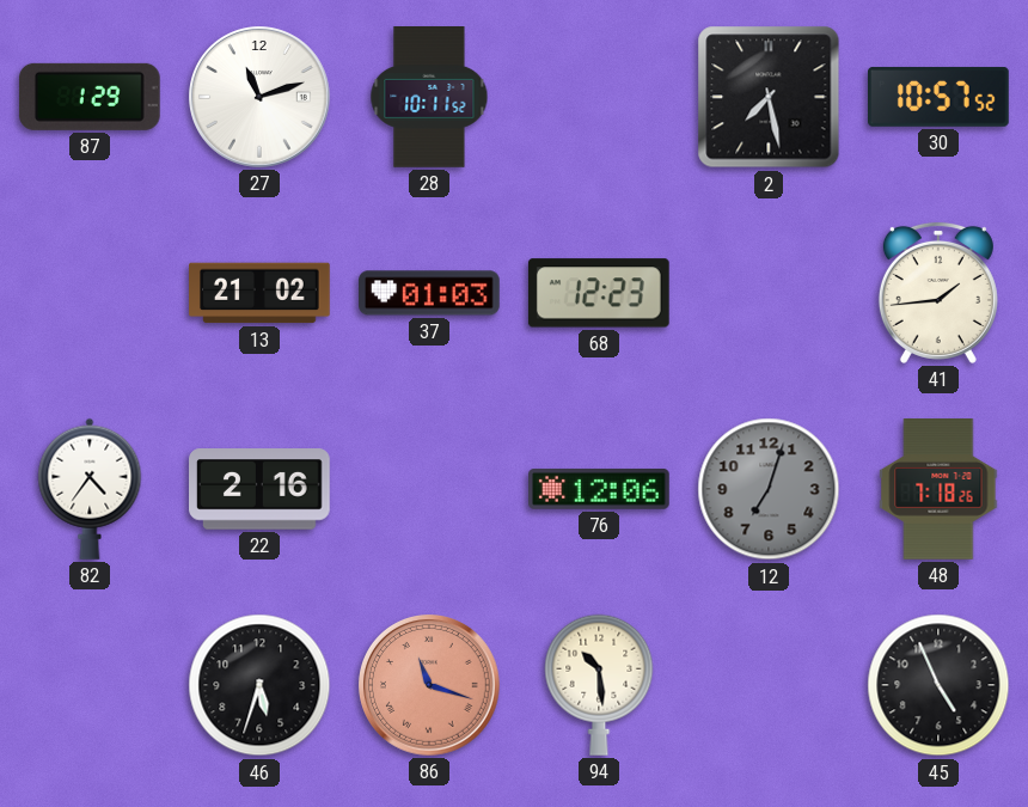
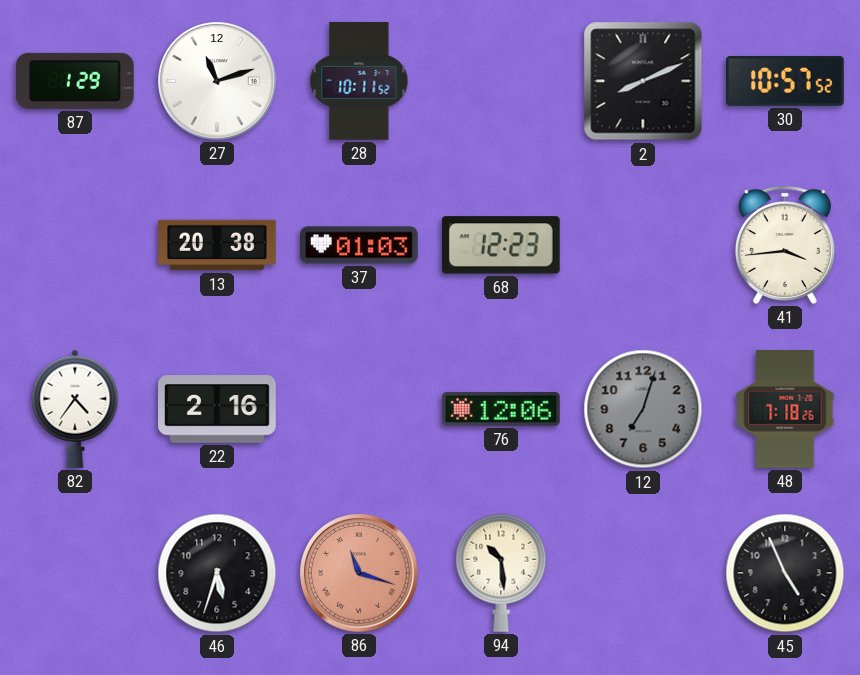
2: 7:28 -> 8:11
13: 21:02 -> 20:38
41: 1:44 -> 3:44
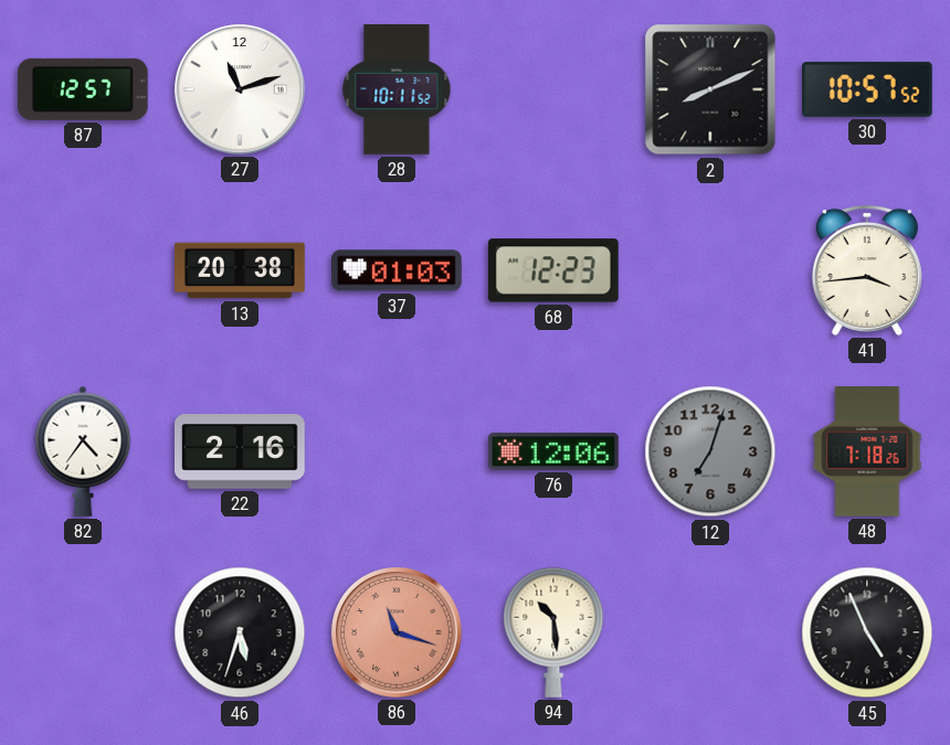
87: 1:29 -> 12:57
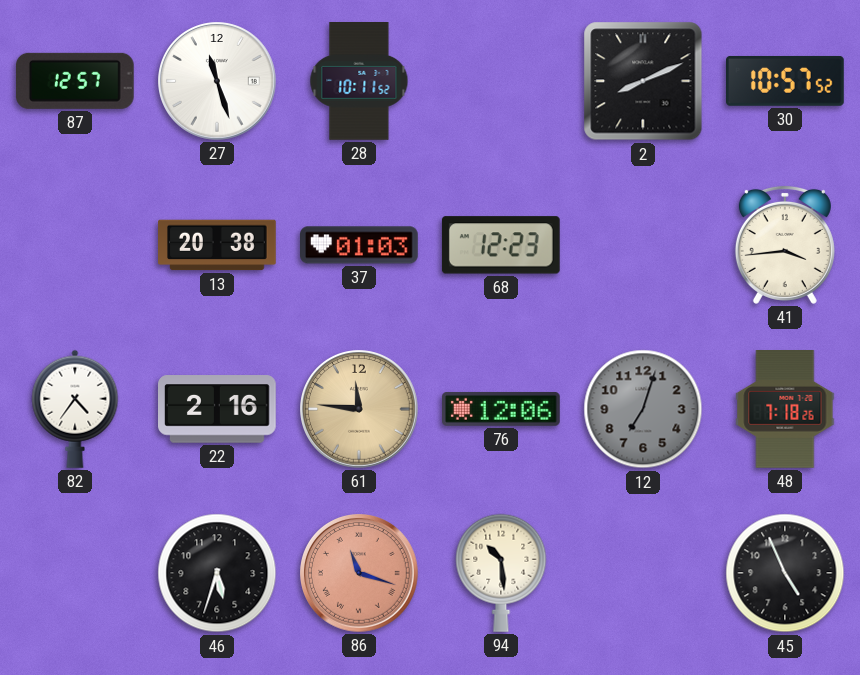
27: 11:12 -> 11:27
61: none -> 11:46
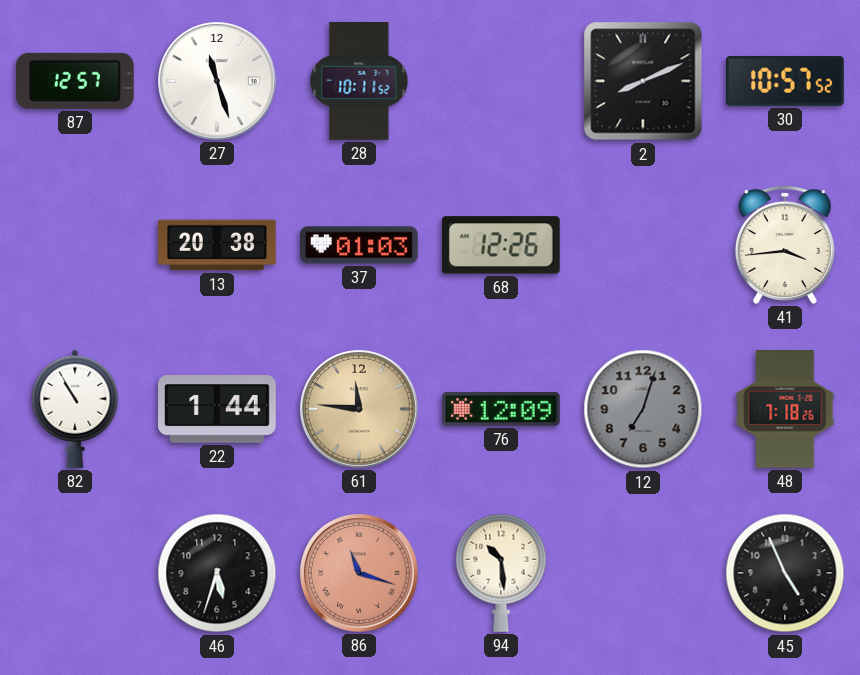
68: 12:23 -> 12:26
82: 4:36 -> 10:55
22: 2:16 -> 1:44
76: 12:06 -> 12:09
